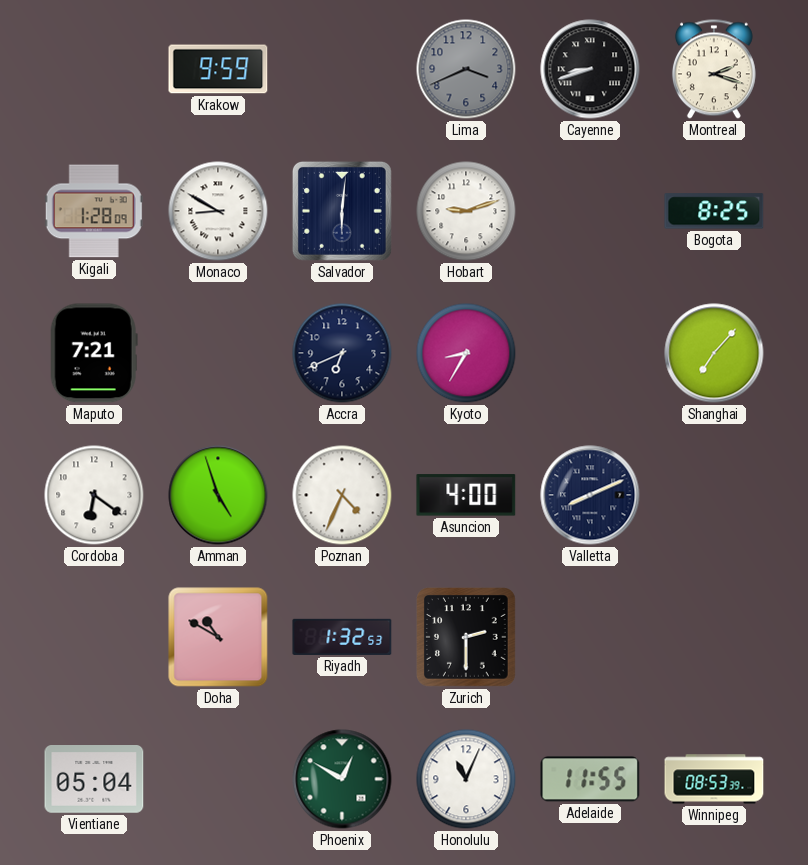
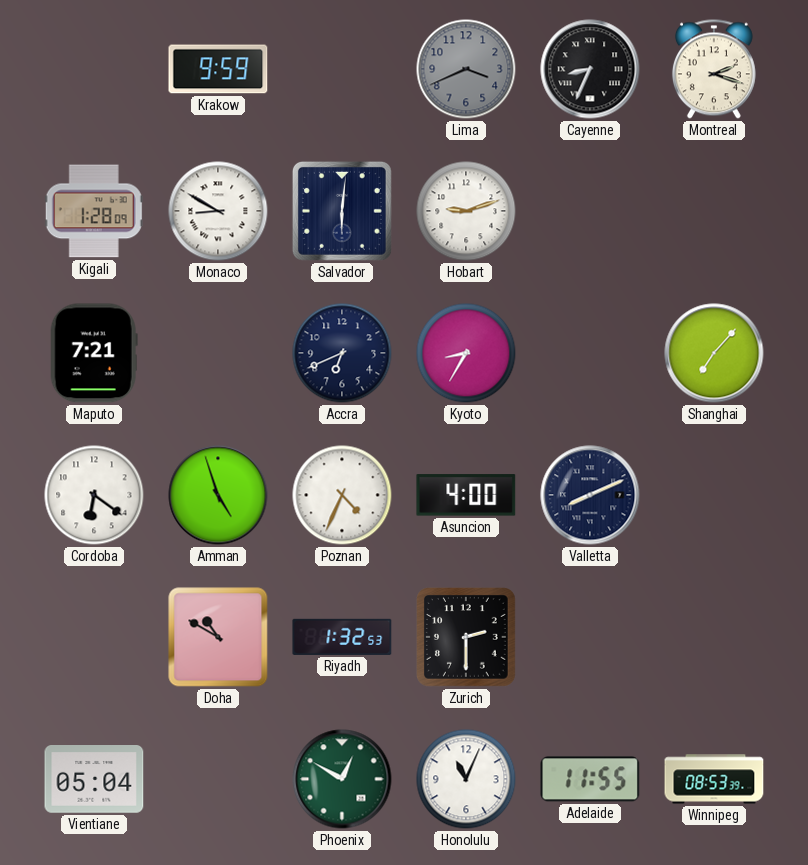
Cayenne: 8:42 -> 8:34
Bogota: 8:25 -> none
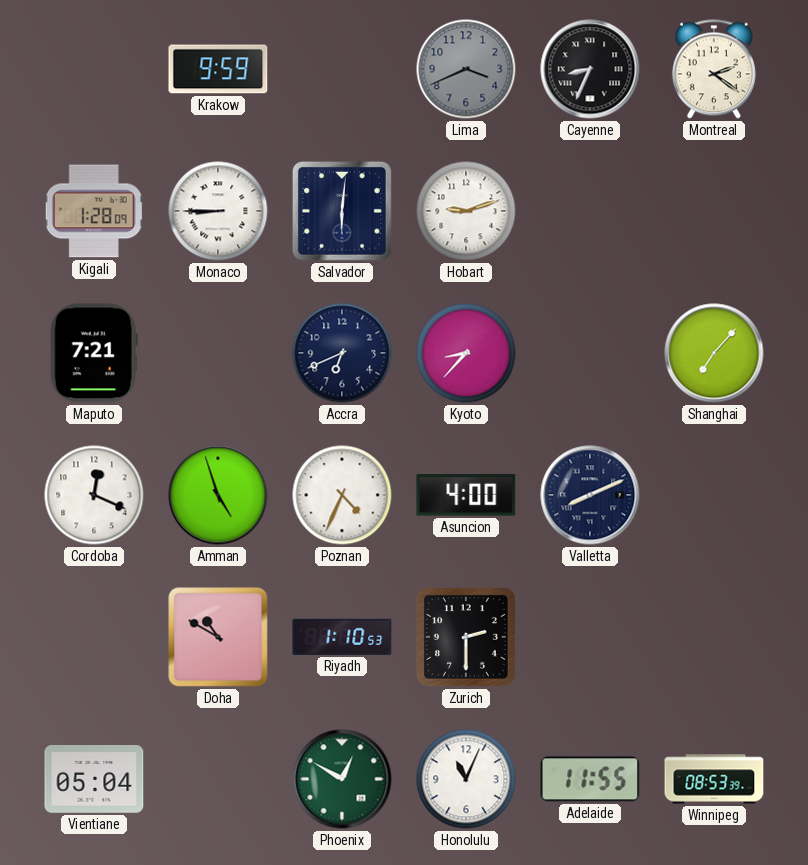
Montreal: 2:18 -> 2:21
Monaco: 8:50 -> 8:45
Kyoto: 8:35 -> 8:37
Cordoba: 6:21 -> 12:19
Riyadh: 1:32 -> 1:10
